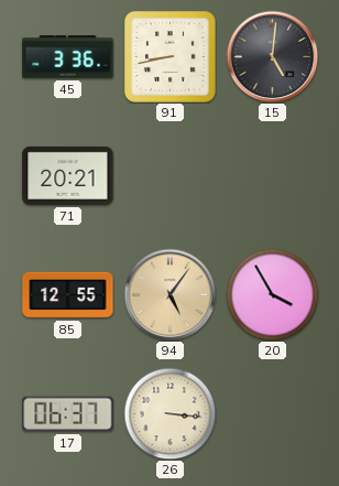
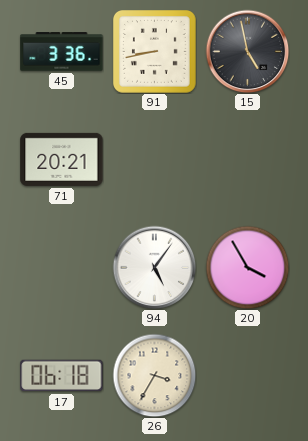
15: 5:01 -> 4:58
85: 12:55 -> none
94 dial: champagne -> white
17: 06:37 -> 06:18
26: 3:16 -> 3:35
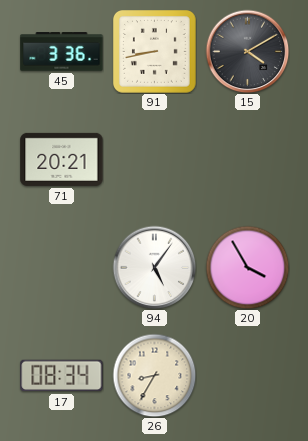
15: 4:58 -> 4:10
17: 06:18 -> 08:34
26: 3:35 -> 8:35
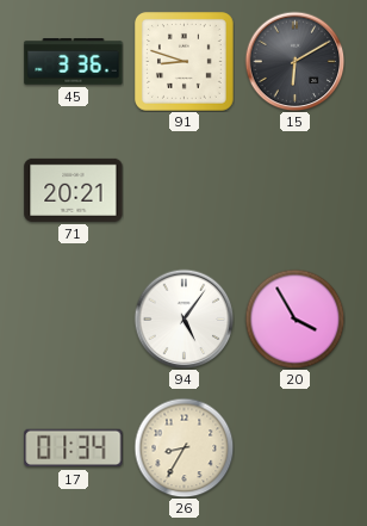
91: 8:43 -> 8:48
15: 4:10 -> 6:10
17: 08:34 -> 01:34
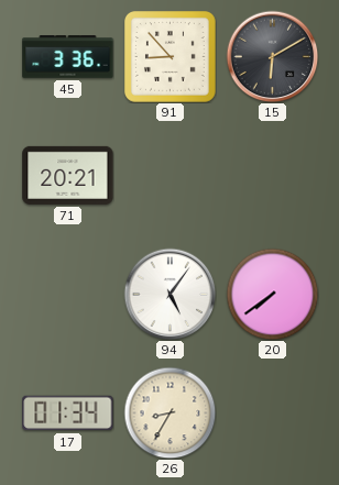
91: 8:48 -> 8:53
20: 3:55 -> 7:39
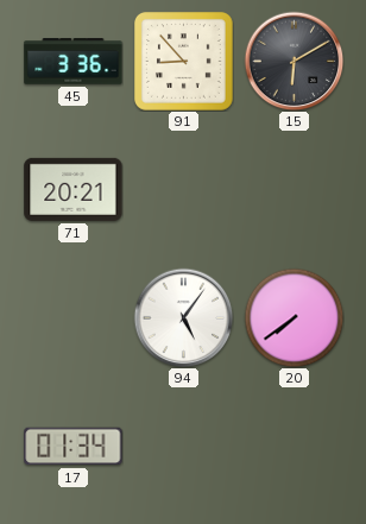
26: 8:35 -> none
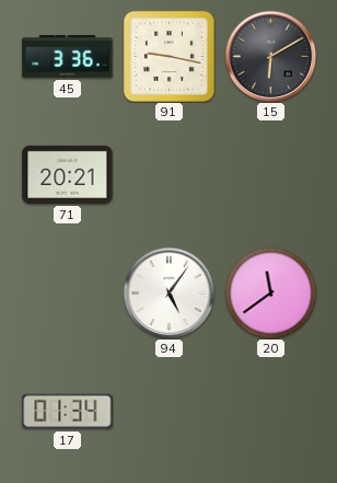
91: 8:53 -> 9:17
20: 7:39 -> 11:39
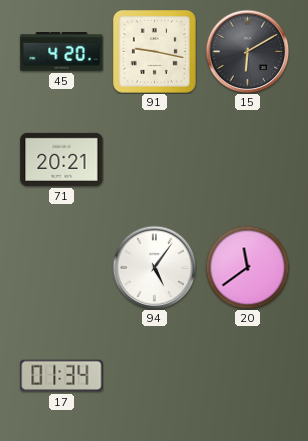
45: 3:36 -> 4:20
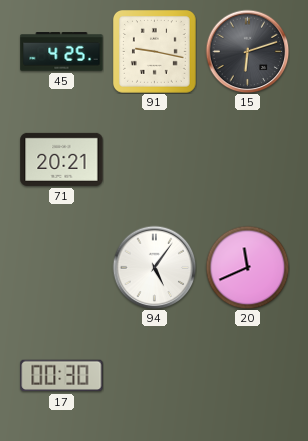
45: 4:20 -> 4:25
15: 6:10 -> 6:12
20: 11:39 -> 11:41
17: 01:34 -> 00:30
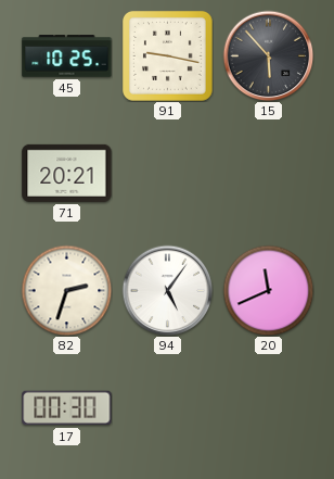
45: 4:25 -> 10:25
15: 6:12 -> 5:53
82: none -> 2:33
